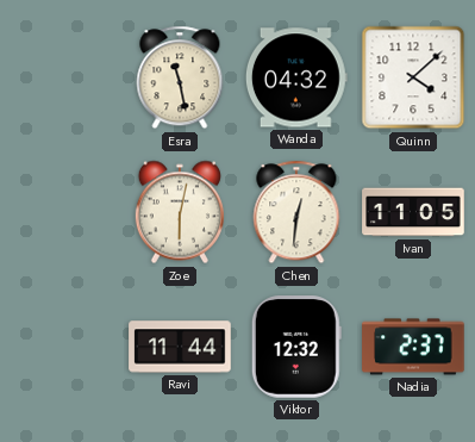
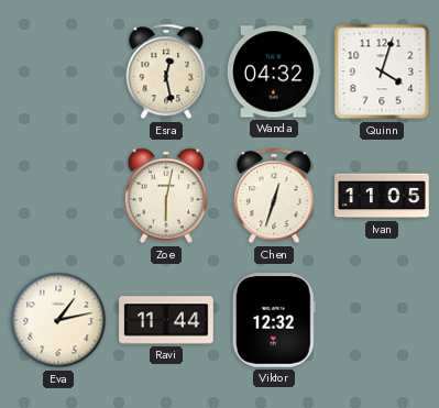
Esra: 11:28 -> 12:28
Quinn: 4:08 -> 4:03
Chen: 12:31 -> 12:33
Eva: none -> 1:13
Nadia: 2:37 -> none
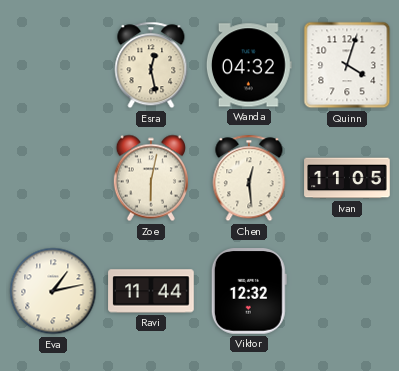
Chen: 12:33 -> 12:29
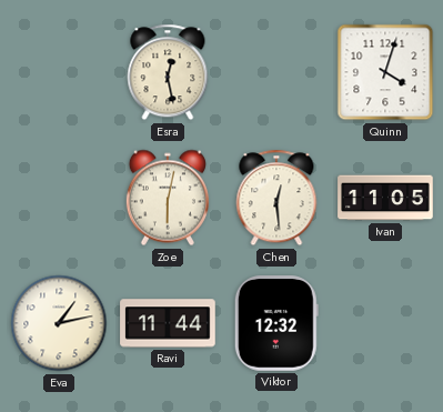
Wanda: 04:32 -> none
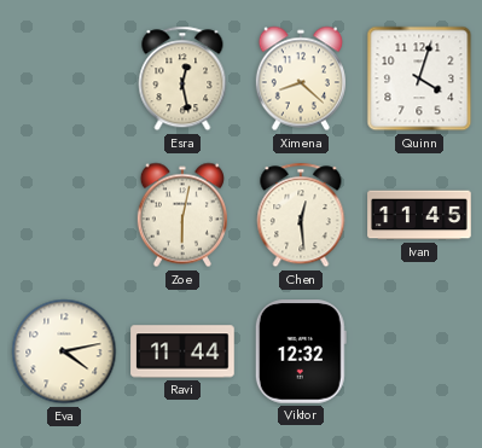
Ximena: none -> 8:22
Ivan: 11:05 -> 11:45
Eva: 1:13 -> 4:13
